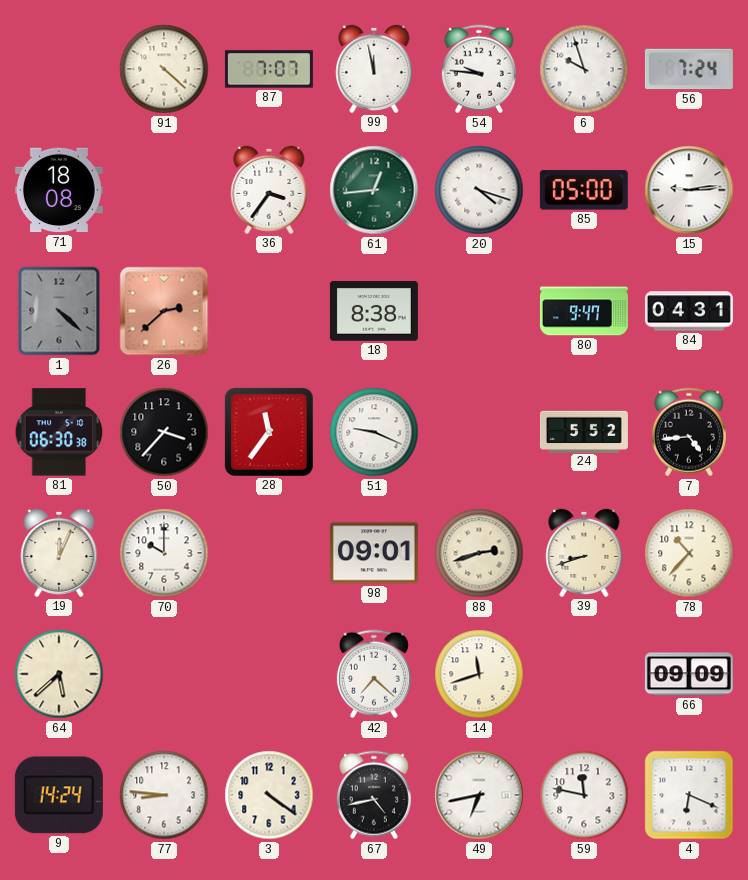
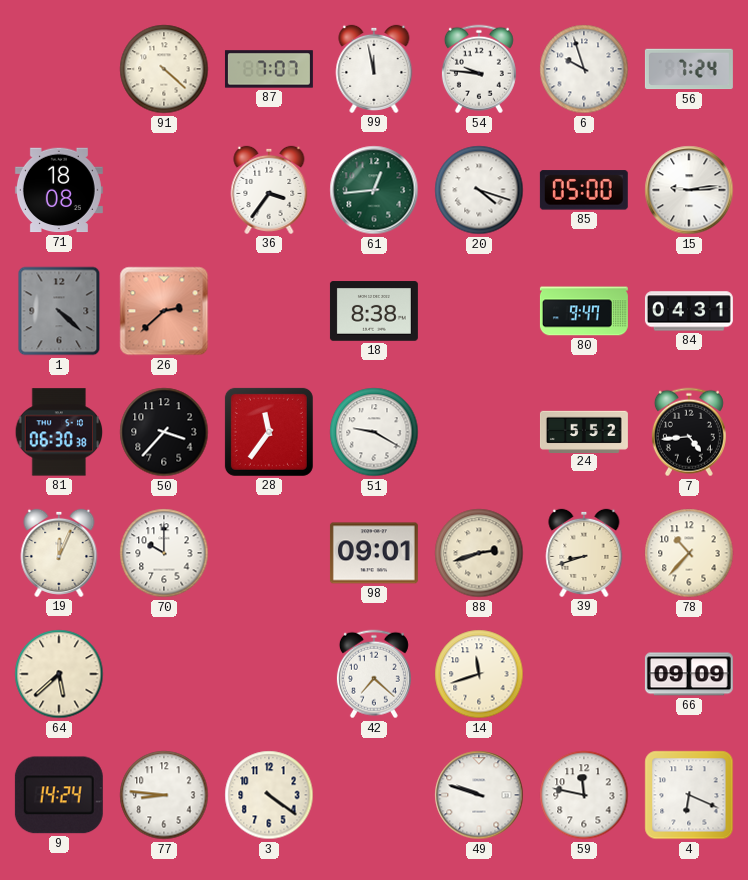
51: 9:19 -> 9:20
67: 4:43 -> none
49: 6:43 -> 9:48
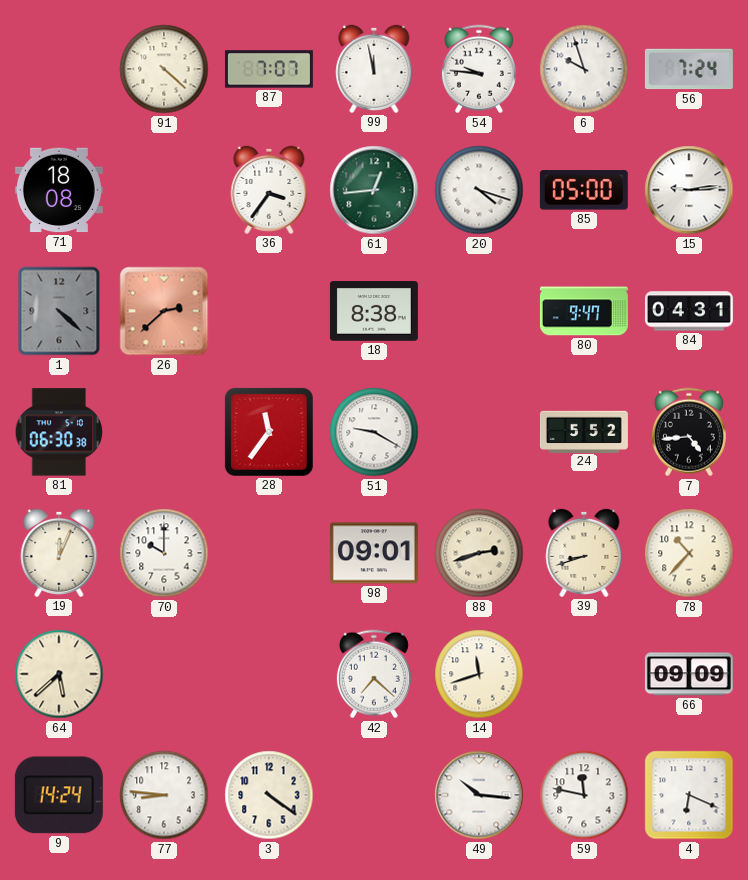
50: 3:37 -> none
49: 9:48 -> 10:16
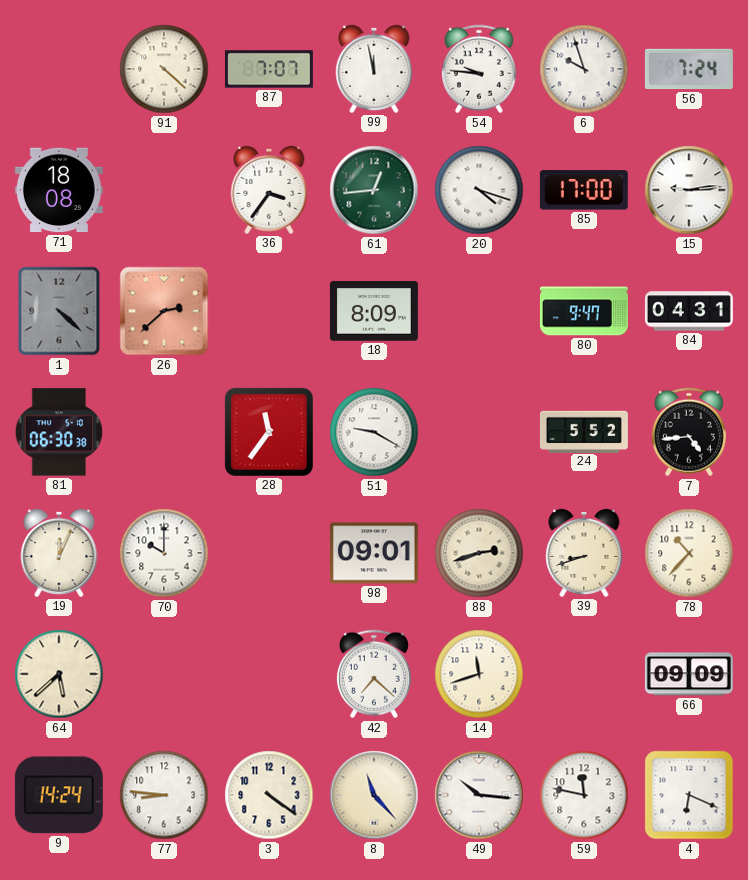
85: 05:00 -> 17:00
18: 8:38 -> 8:09
8: none -> 11:23
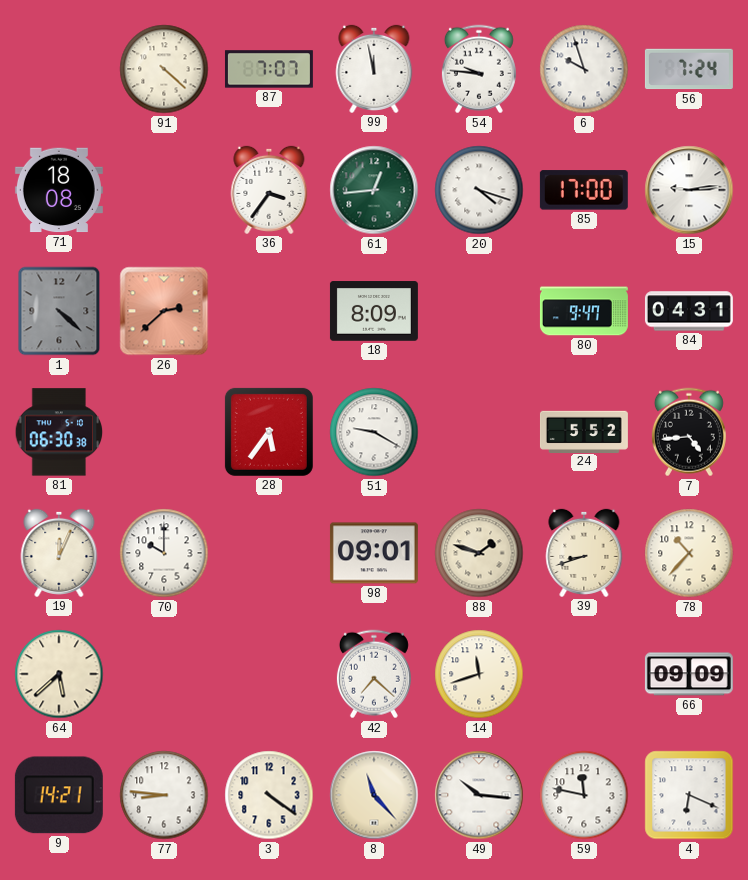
28: 11:36 -> 5:36
88: 2:42 -> 1:48
9: 14:24 -> 14:21
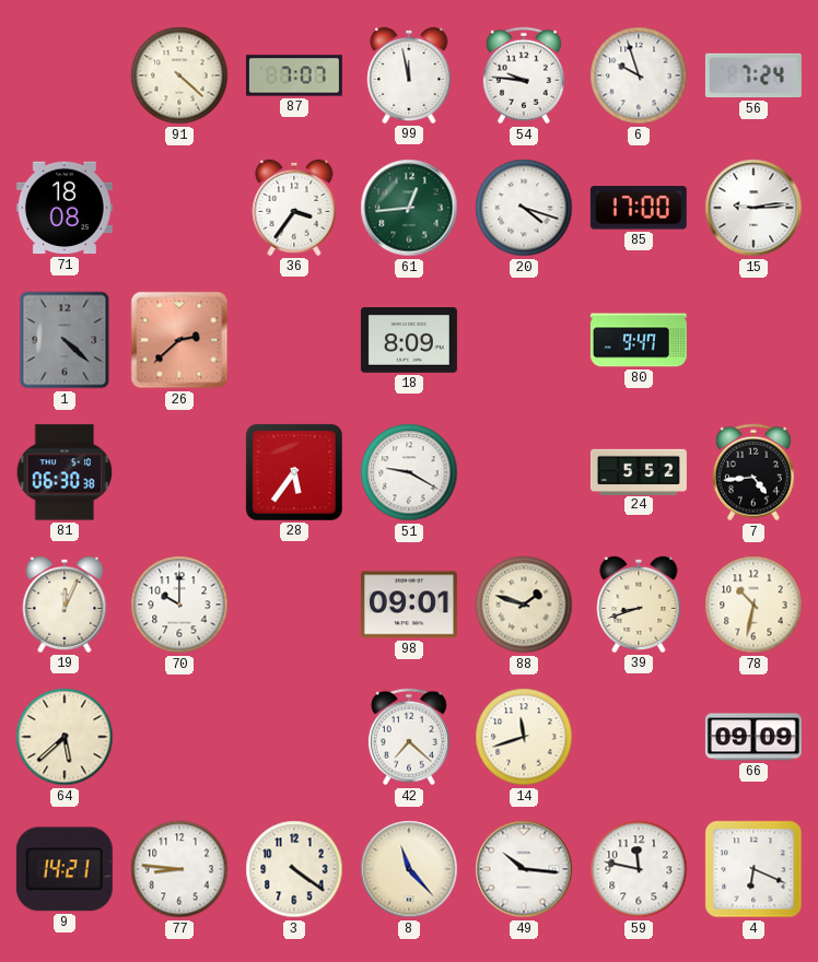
84: 04:31 -> none
78: 10:37 -> 10:32
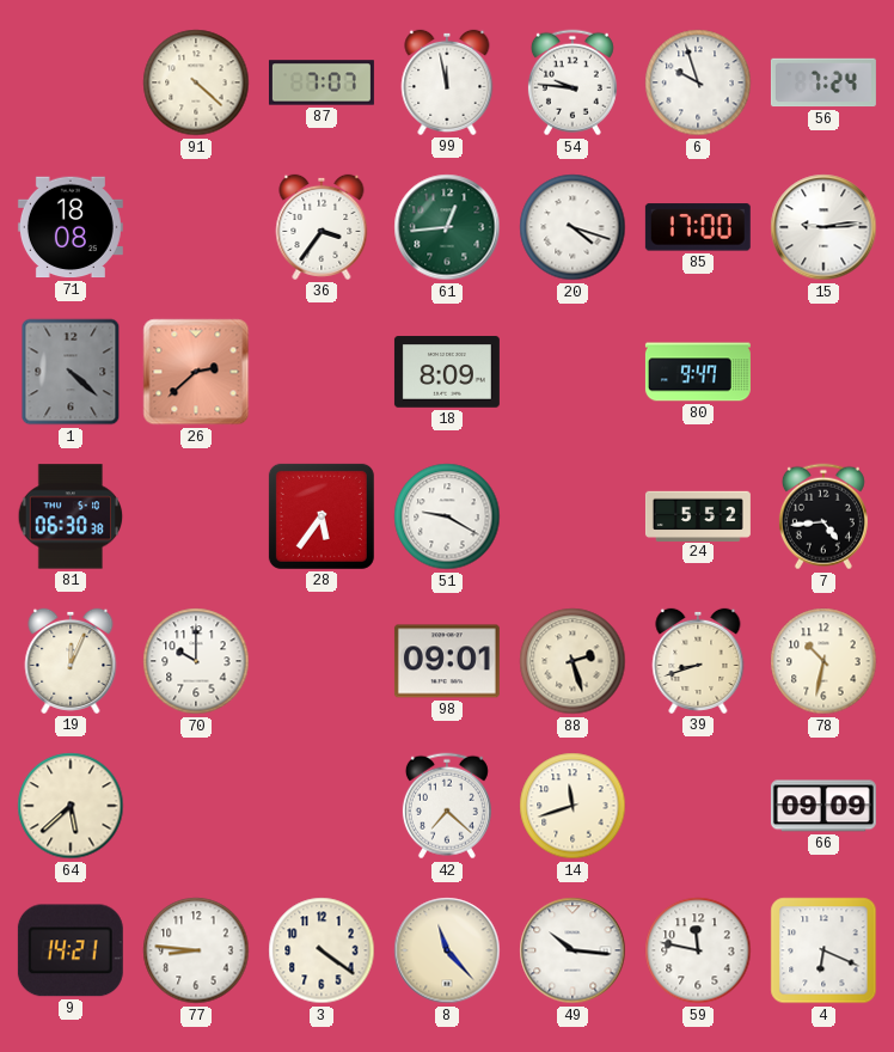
88: 1:48 -> 2:27
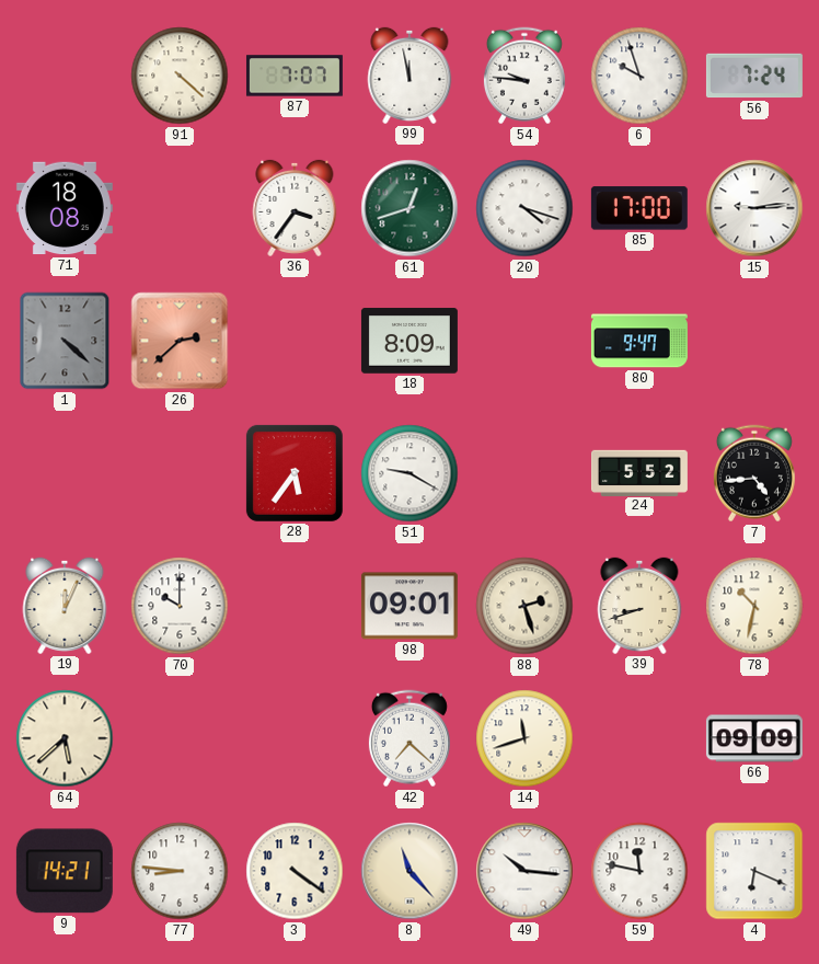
61: 12:44 -> 12:42
81: 06:30 -> none
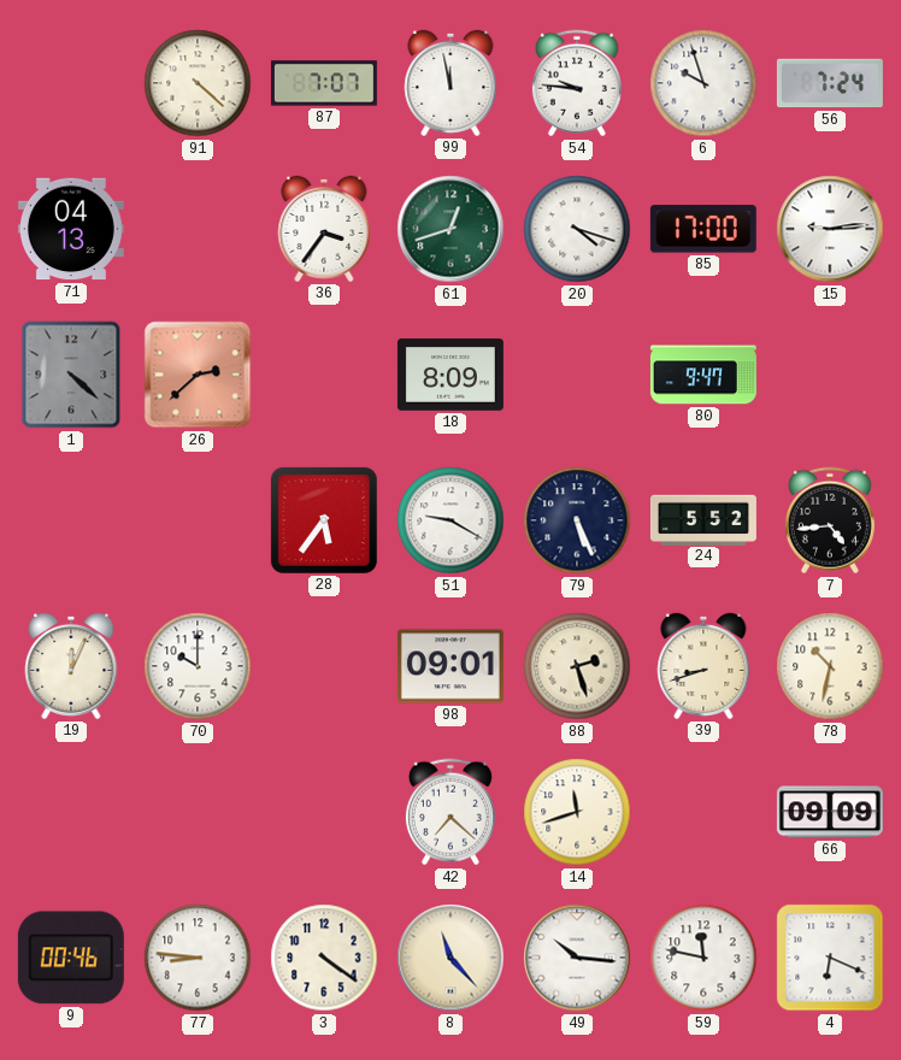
71: 18:08 -> 04:13
79: none -> 5:26
64: 5:38 -> none
9: 14:21 -> 00:46
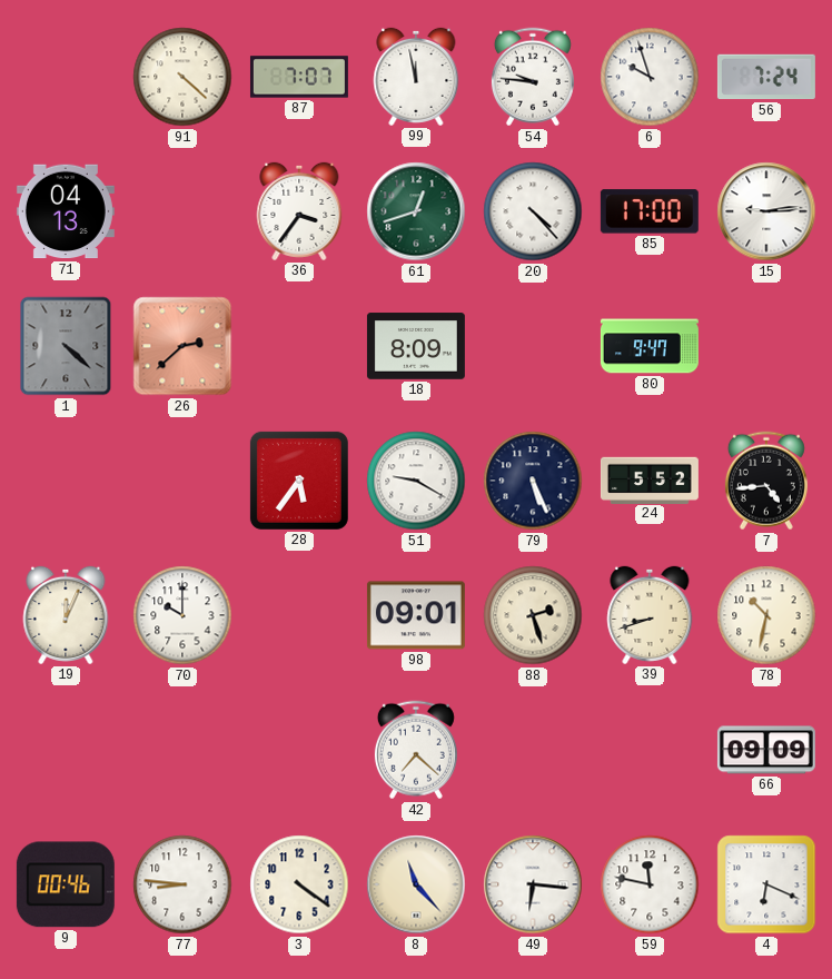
20: 4:18 -> 4:23
14: 11:42 -> none
49: 10:16 -> 6:16
